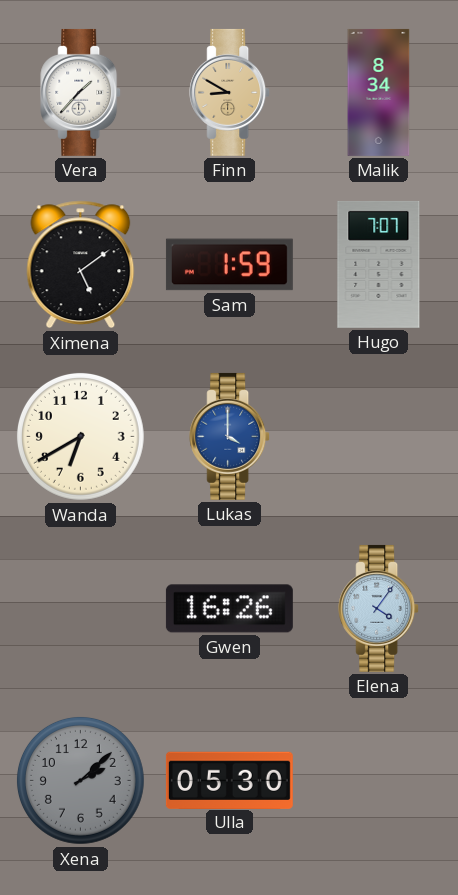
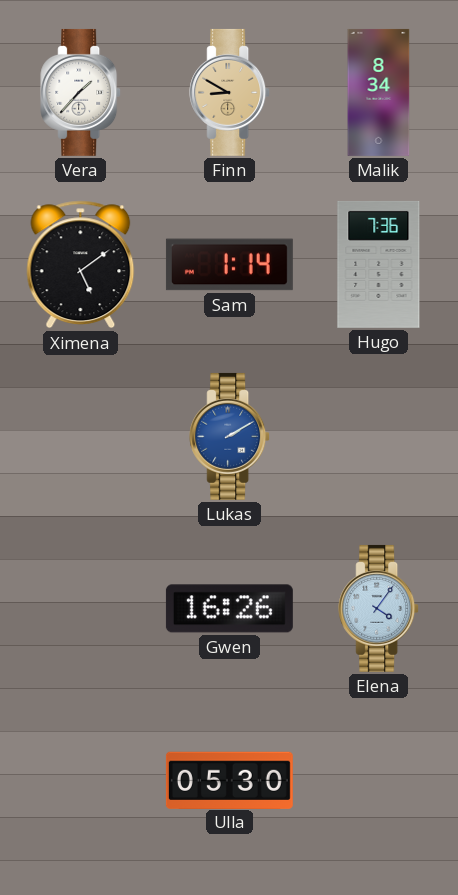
Sam: 1:59 -> 1:14
Hugo: 7:07 -> 7:36
Wanda: 6:40 -> none
Lukas: 4:00 -> 2:10
Xena: 2:08 -> none
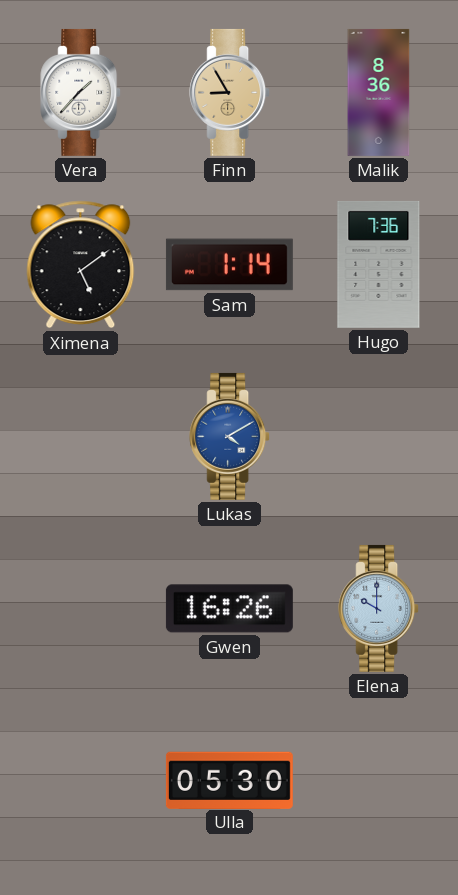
Finn: 8:50 -> 8:55
Malik: 8:34 -> 8:36
Lukas: 2:10 -> 4:10
Elena: 4:06 -> 10:00
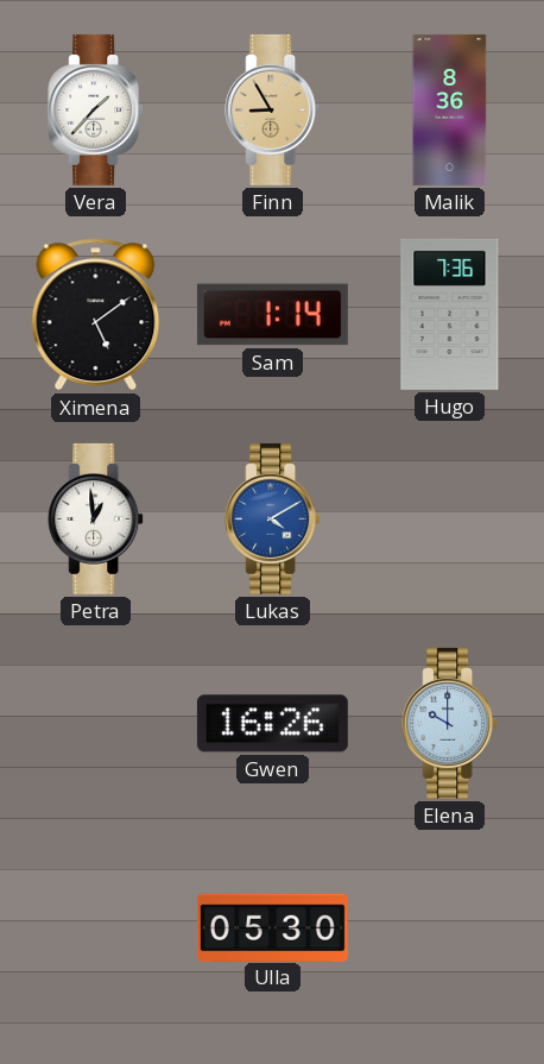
Petra: none -> 12:59
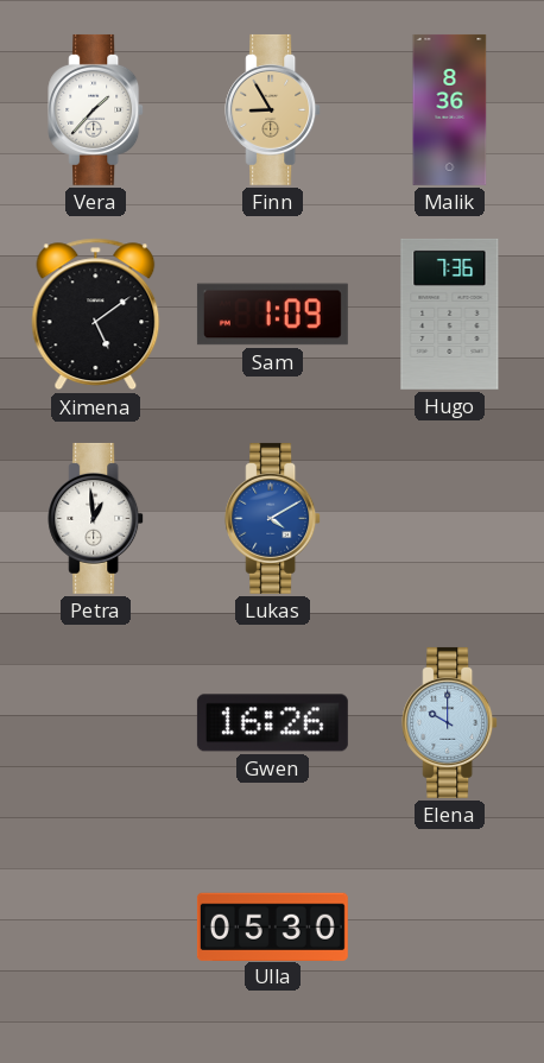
Sam: 1:14 -> 1:09
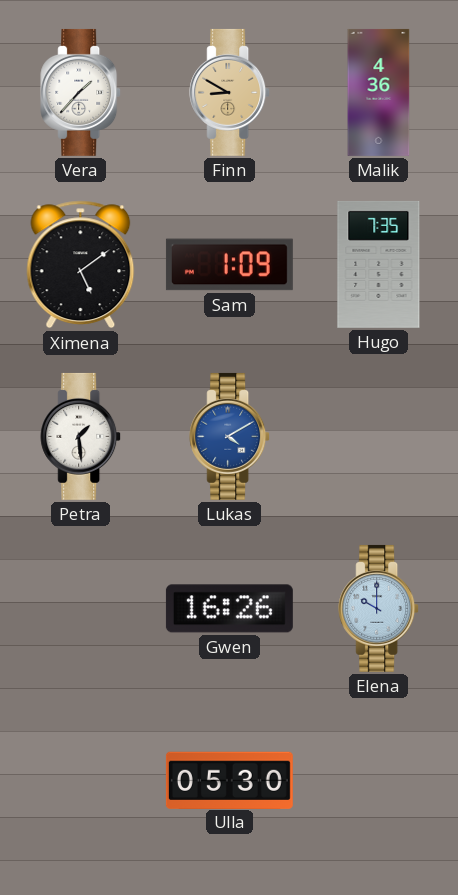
Finn: 8:55 -> 8:50
Malik: 8:36 -> 4:36
Hugo: 7:36 -> 7:35
Petra: 12:59 -> 1:29
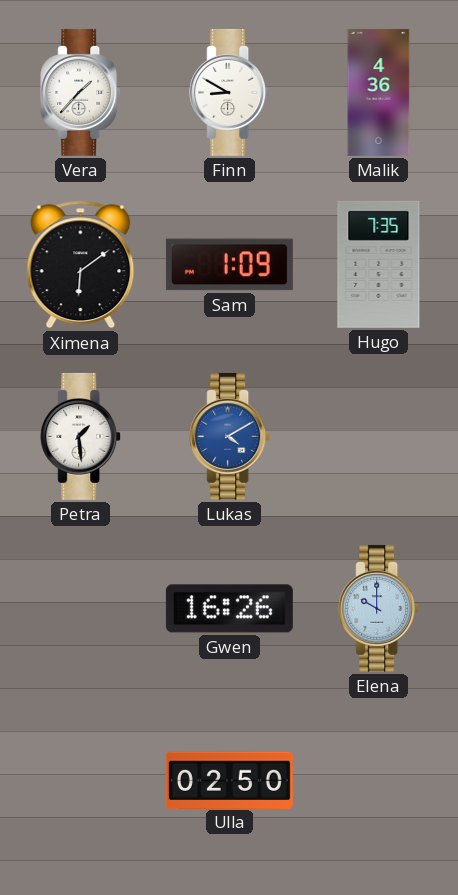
Finn dial: champagne -> white
Ximena: 5:09 -> 6:09
Ulla: 05:30 -> 02:50
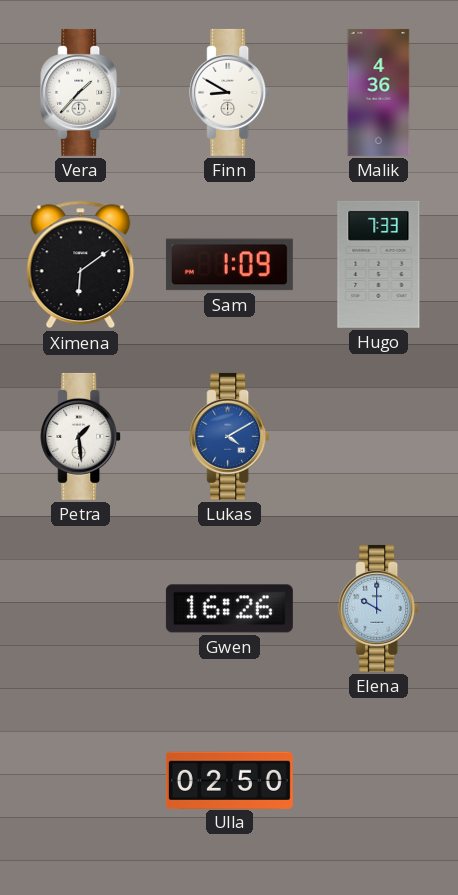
Hugo: 7:35 -> 7:33
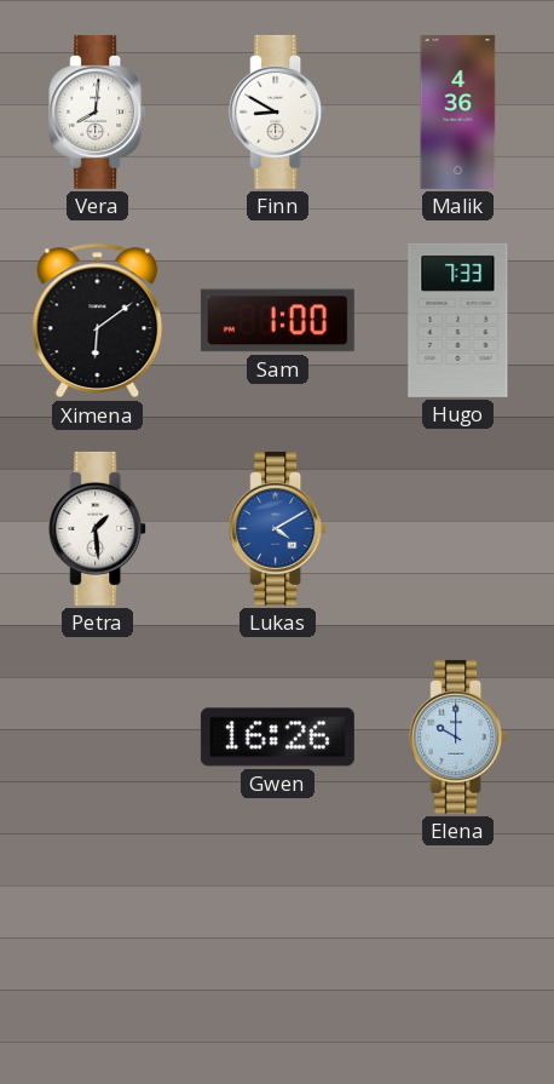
Vera: 1:37 -> 8:01
Sam: 1:09 -> 1:00
Ulla: 02:50 -> none
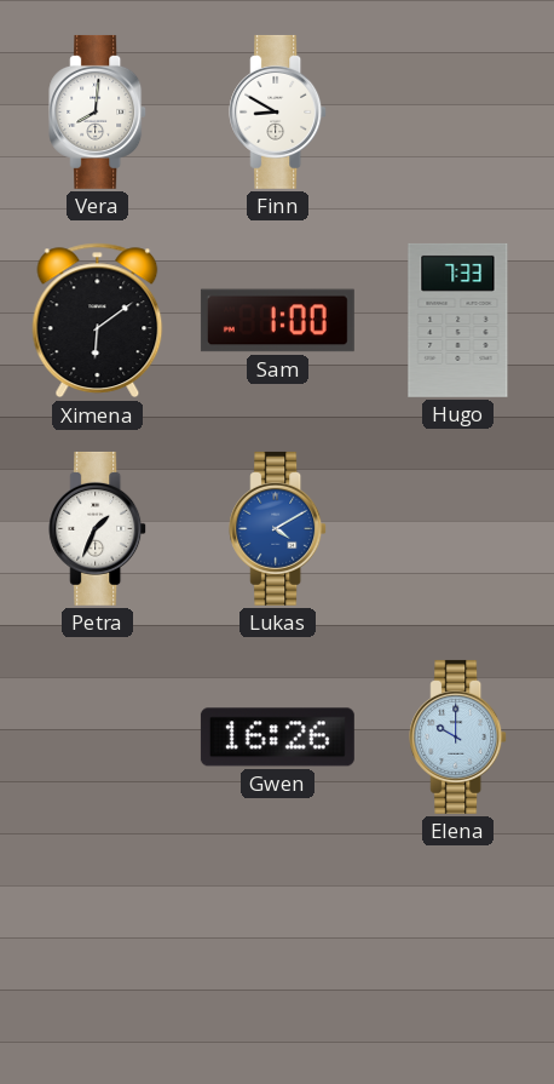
Malik: 4:36 -> none
Petra: 1:29 -> 1:34
